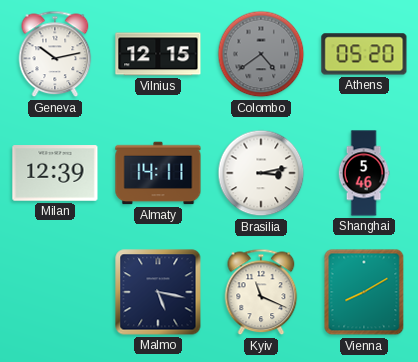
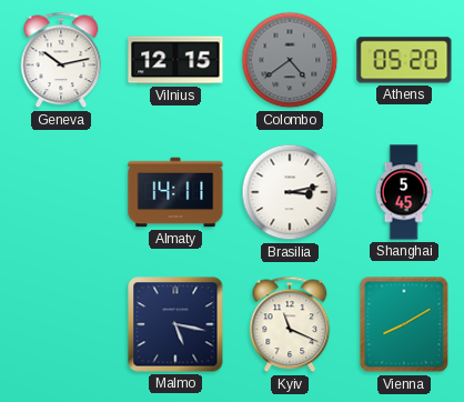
Milan: 12:39 -> none
Shanghai: 5:46 -> 5:45
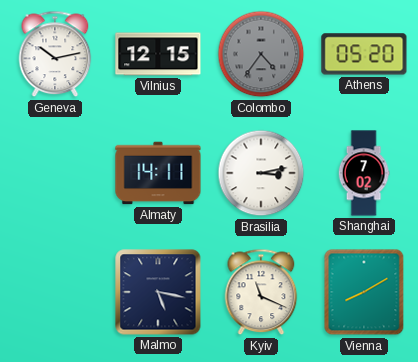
Colombo: 4:39 -> 4:36
Shanghai: 5:45 -> 7:02
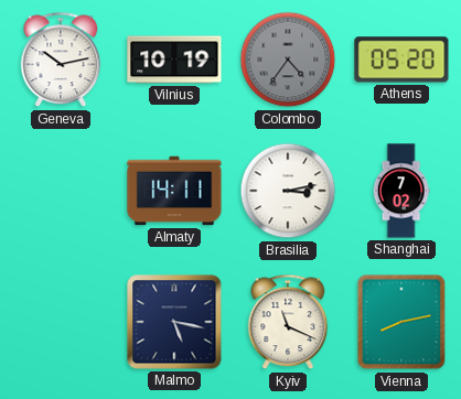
Vilnius: 12:15 -> 10:19
Vienna: 8:10 -> 8:13
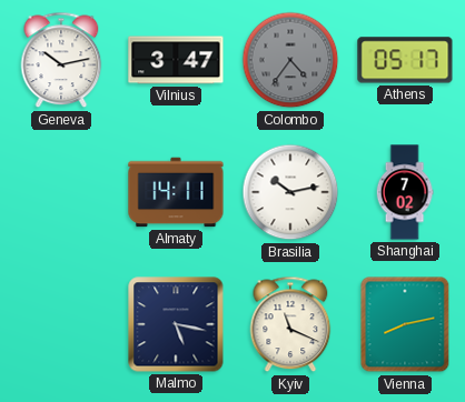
Vilnius: 10:19 -> 3:47
Athens: 05:20 -> 05:17
Brasilia: 3:13 -> 10:13
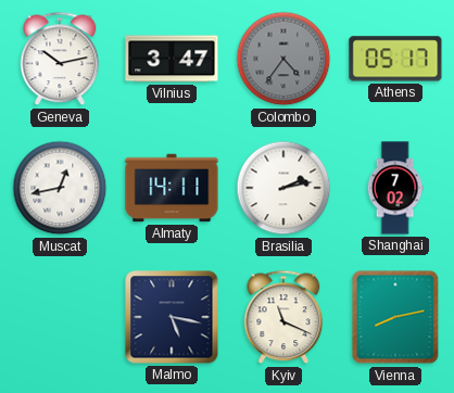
Muscat: none -> 12:43
Brasilia: 10:13 -> 2:13
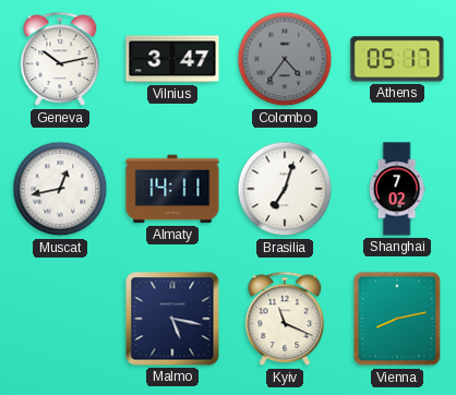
Brasilia: 2:13 -> 7:03
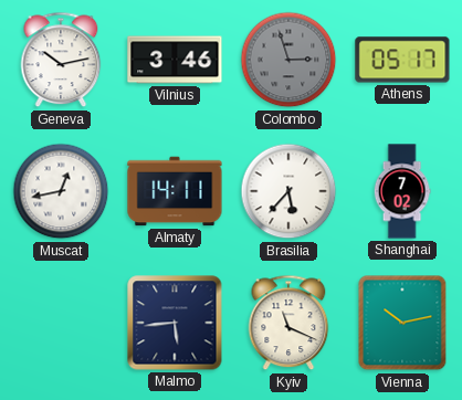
Vilnius: 3:47 -> 3:46
Colombo: 4:36 -> 2:57
Brasilia: 7:03 -> 5:37
Malmo: 5:17 -> 5:44
Vienna: 8:13 -> 10:13
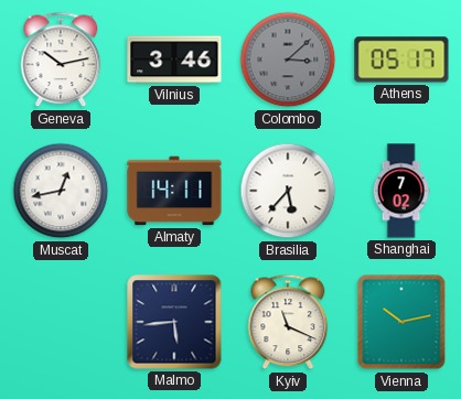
Colombo: 2:57 -> 3:08
